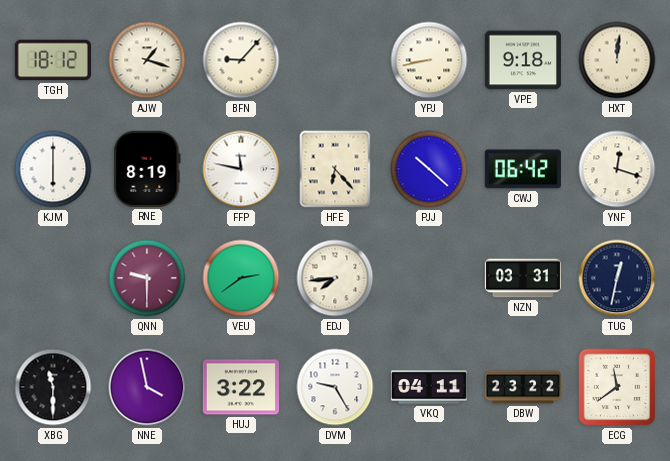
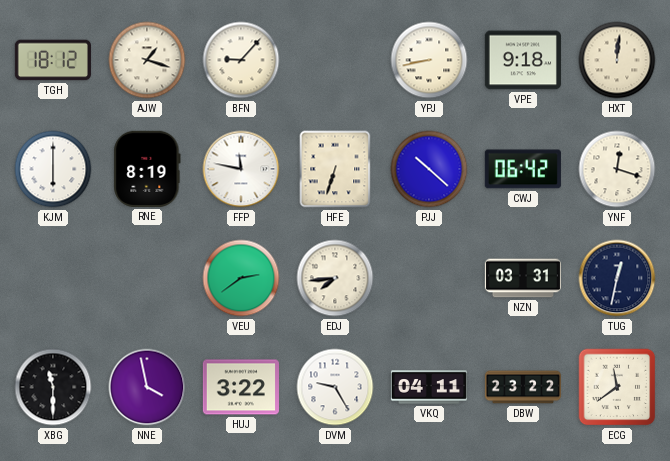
HFE: 6:23 -> 6:33
QNN: 9:30 -> none
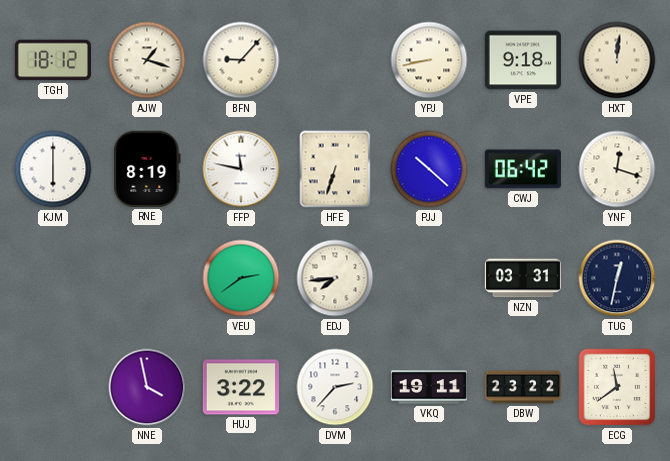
XBG: 11:30 -> none
DVM: 9:25 -> 2:37
VKQ: 04:11 -> 19:11
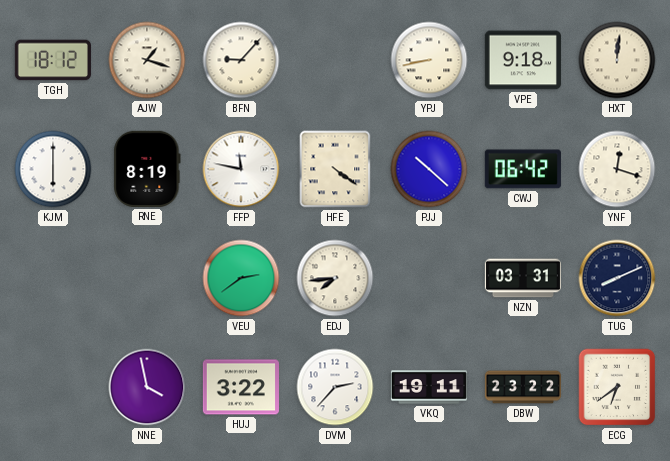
HFE: 6:33 -> 4:21
TUG: 12:32 -> 8:11
ECG: 11:39 -> 6:39
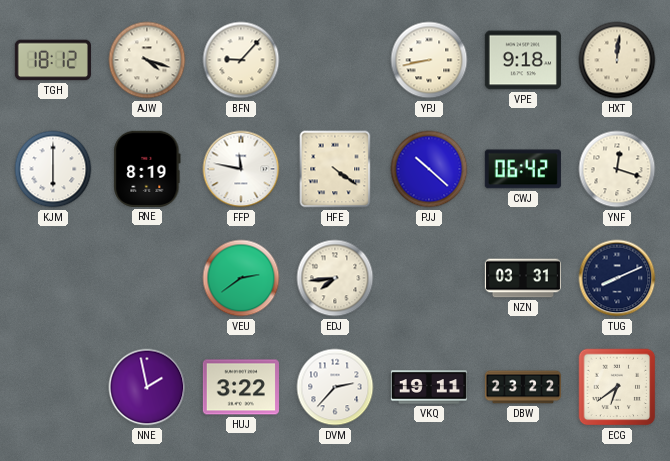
AJW: 1:18 -> 4:18
NNE: 3:58 -> 1:58
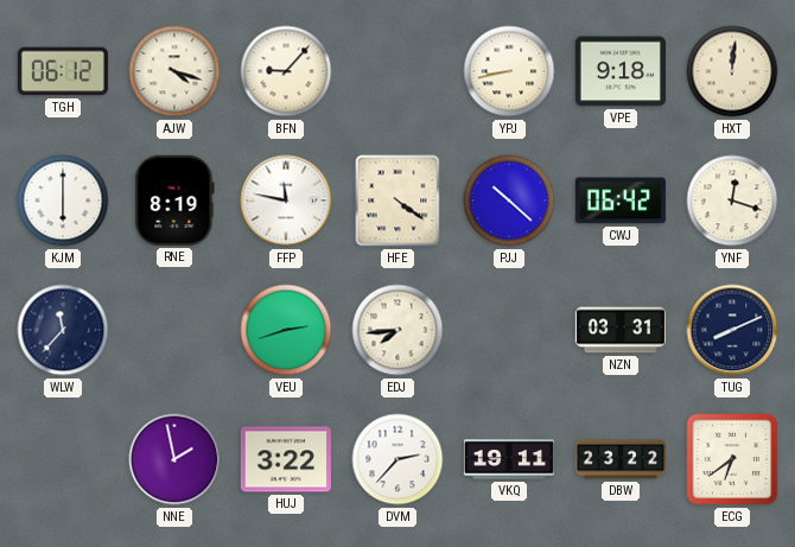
TGH: 18:12 -> 06:12
WLW: none -> 11:37
VEU: 2:39 -> 2:42
